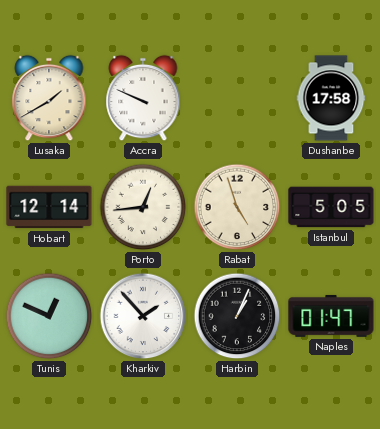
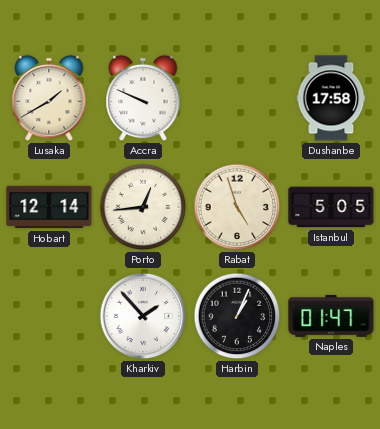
Tunis: 12:49 -> none
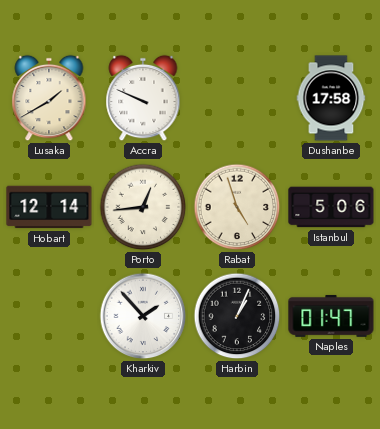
Istanbul: 5:05 -> 5:06
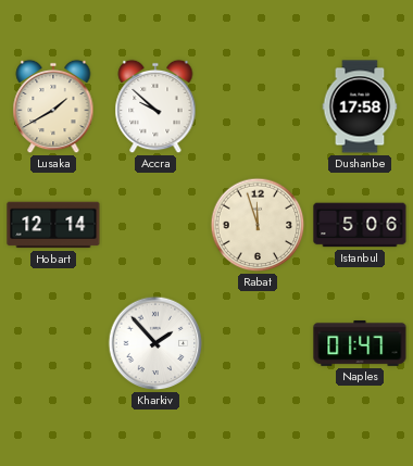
Accra: 9:49 -> 9:52
Porto: 12:44 -> none
Rabat: 4:57 -> 11:57
Harbin: 1:04 -> none
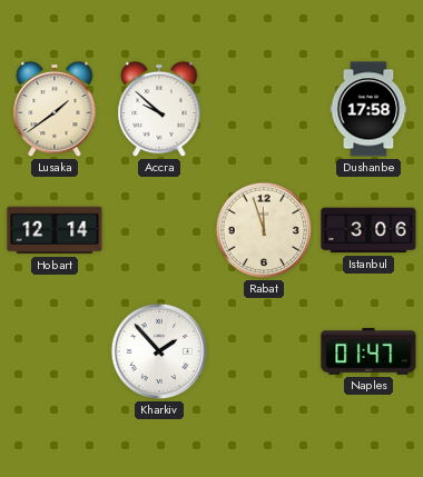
Lusaka: 1:40 -> 1:39
Istanbul: 5:06 -> 3:06
